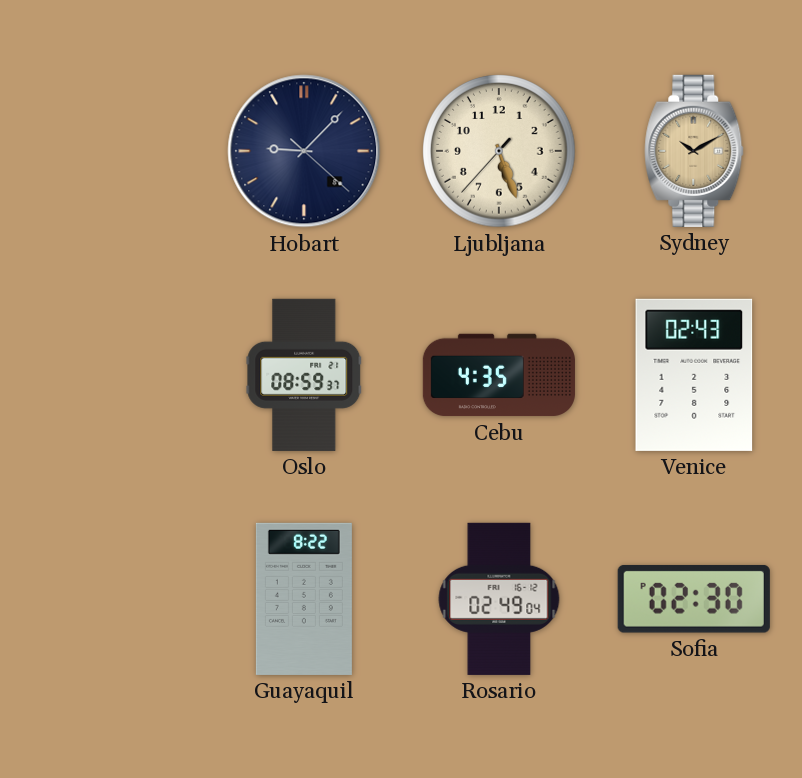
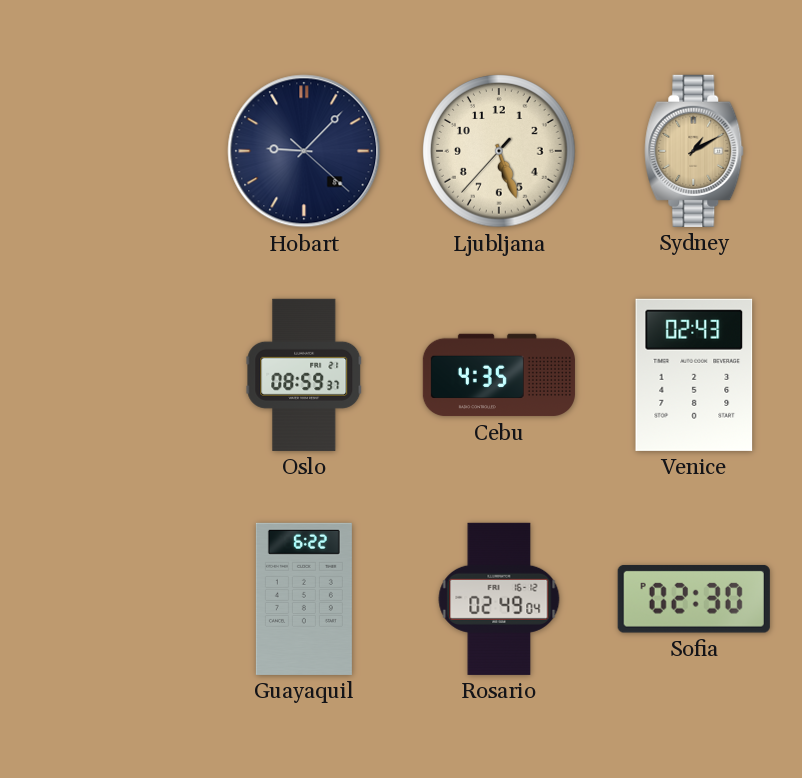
Sydney: 10:10 -> 1:10
Guayaquil: 8:22 -> 6:22
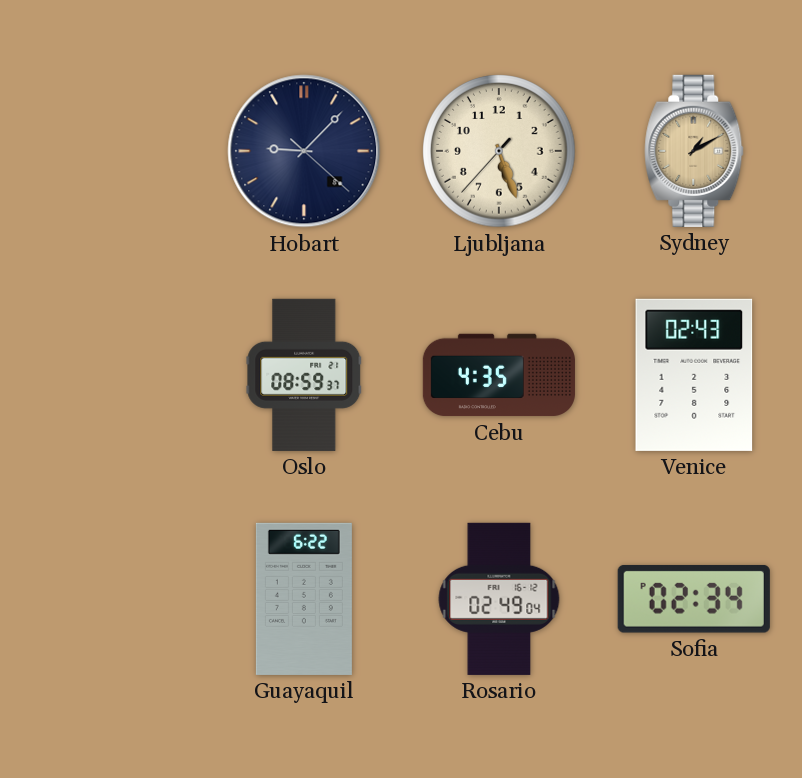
Sofia: 02:30 -> 02:34
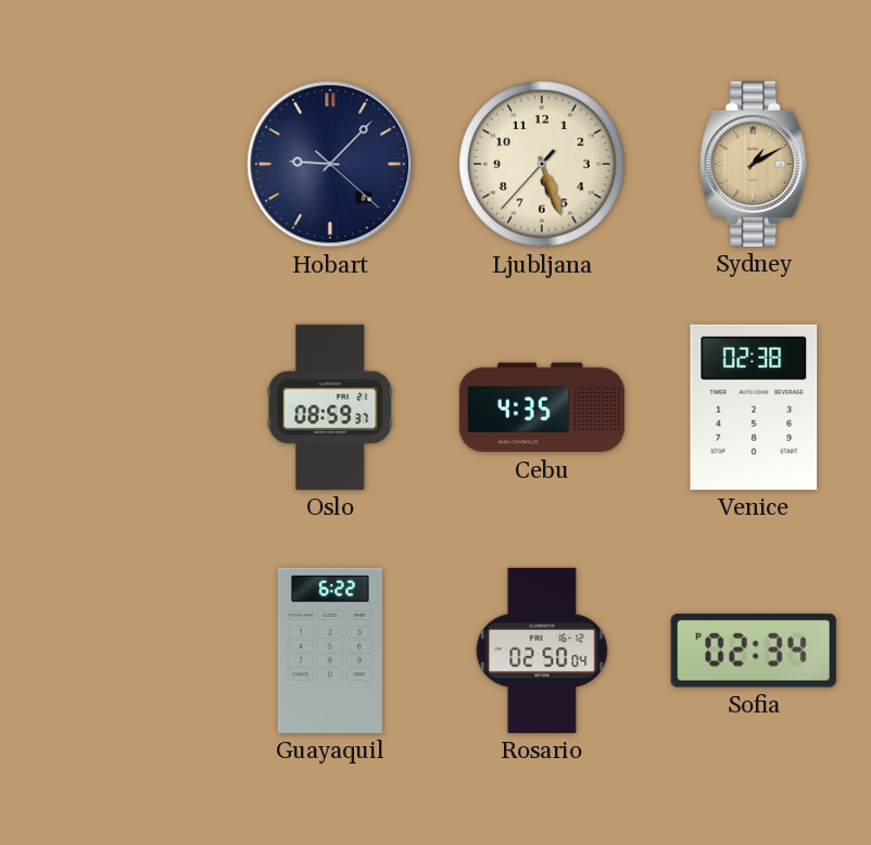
Venice: 02:43 -> 02:38
Rosario: 02:49 -> 02:50
